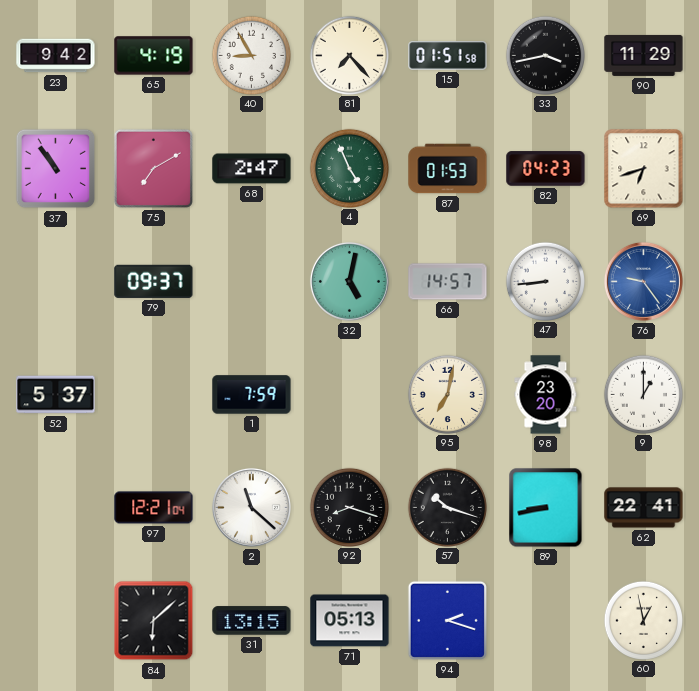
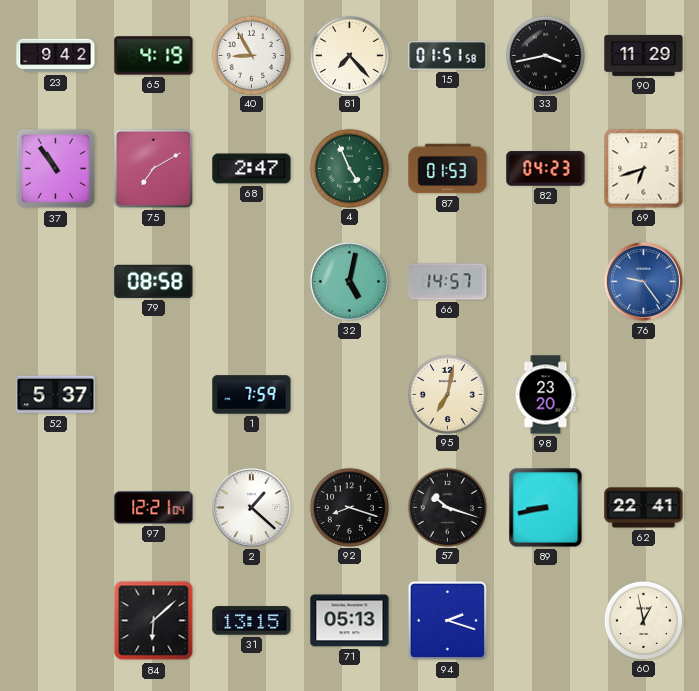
79: 09:37 -> 08:58
47: 8:44 -> none
9: 1:00 -> none
2: 11:22 -> 1:22
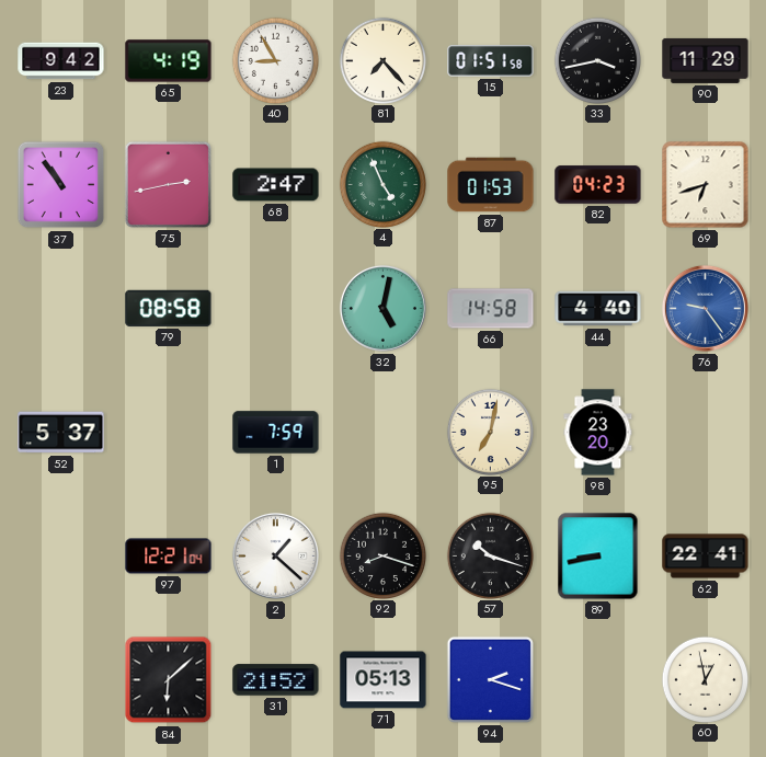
75: 7:10 -> 2:43
66: 14:57 -> 14:58
44: none -> 4:40
31: 13:15 -> 21:52
